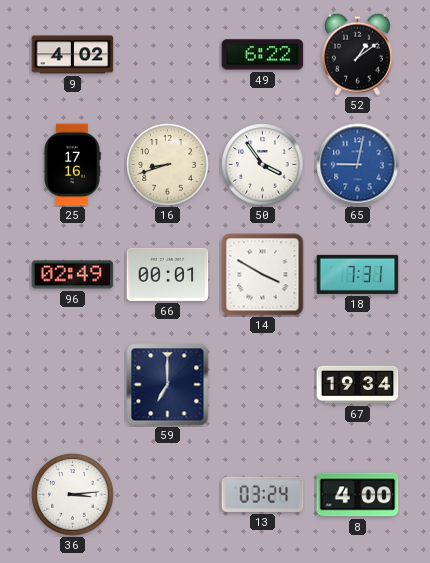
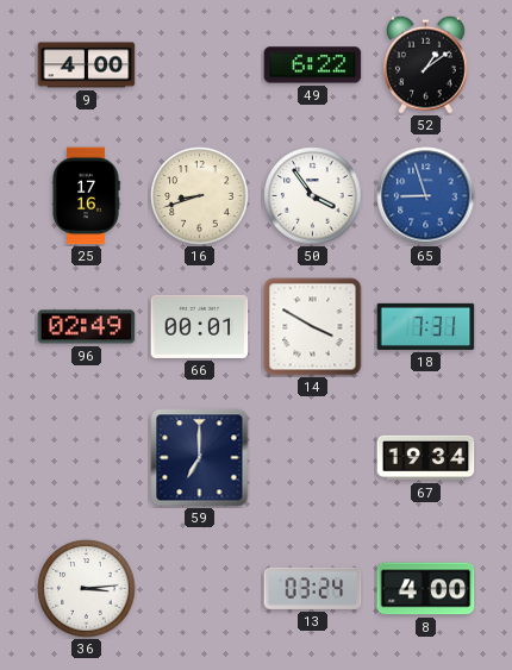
9: 4:02 -> 4:00
65: 9:02 -> 8:57
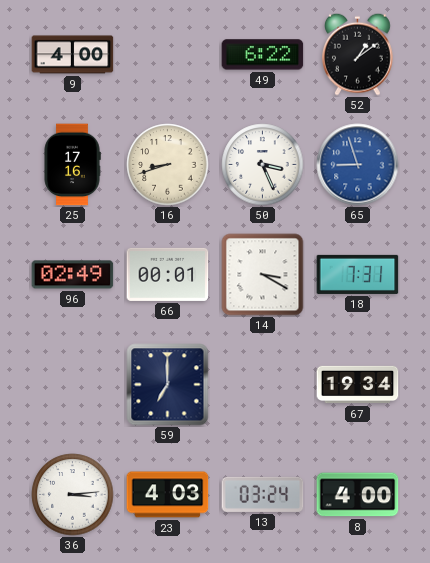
50: 3:54 -> 3:26
14: 3:50 -> 3:20
23: none -> 4:03
